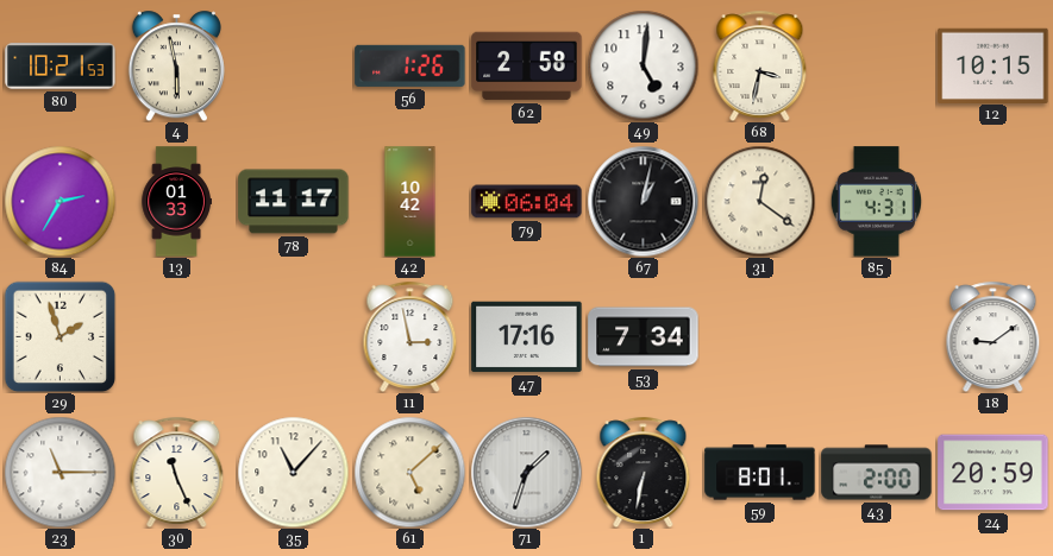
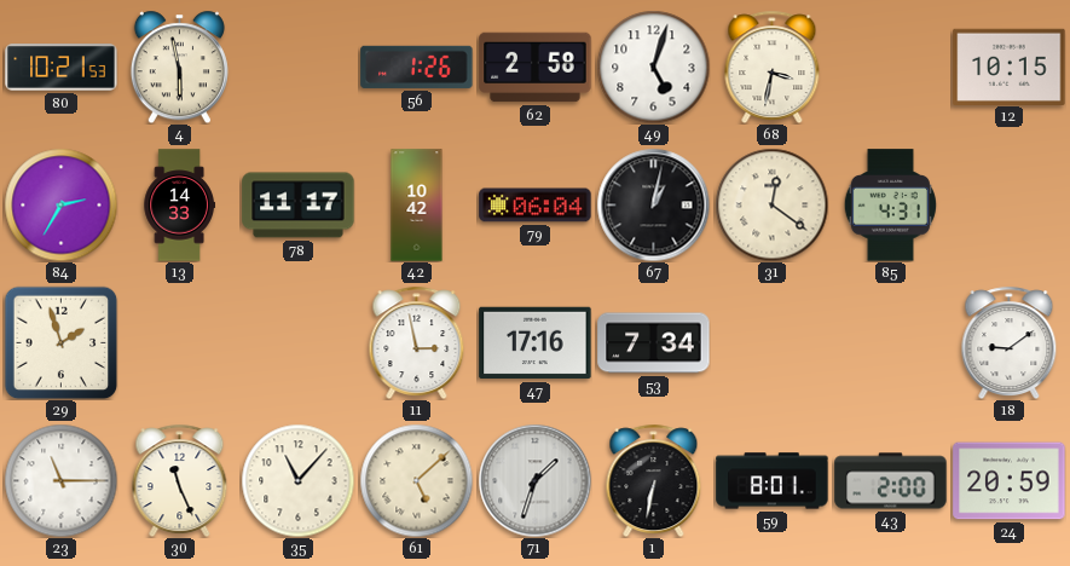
49: 5:01 -> 5:03
13: 01:33 -> 14:33
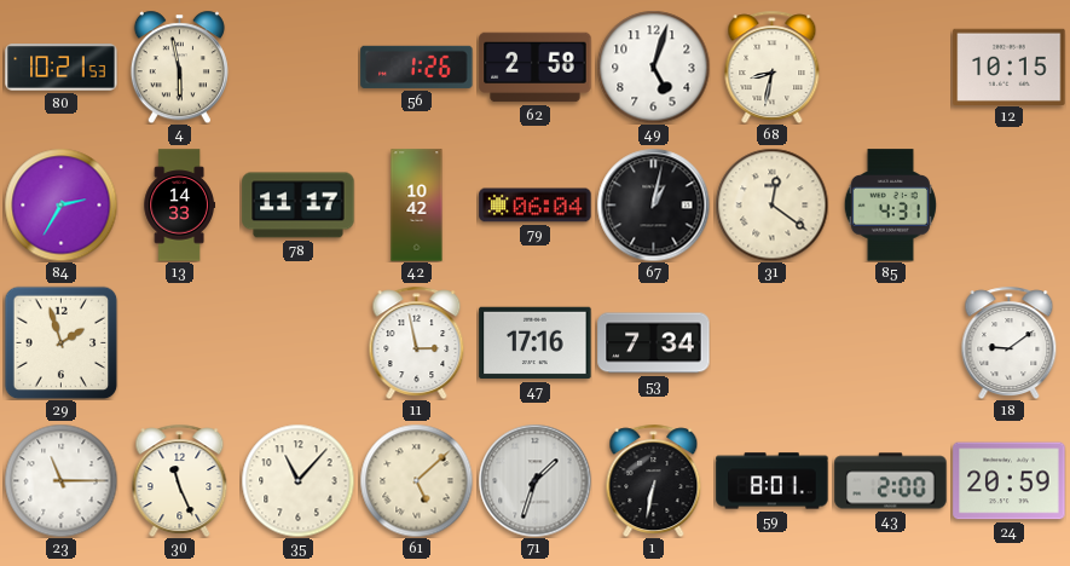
68: 3:32 -> 8:32
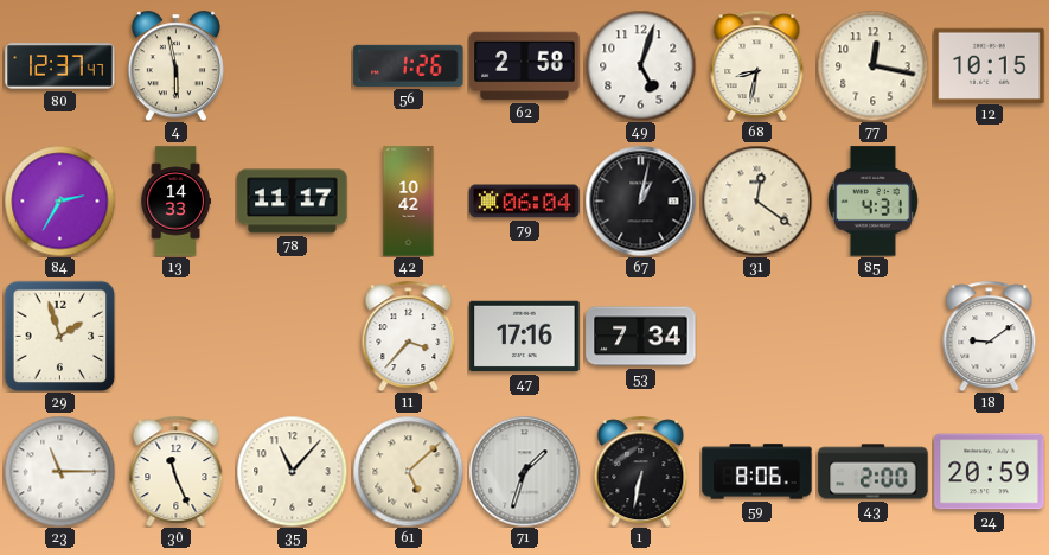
80: 10:21 -> 12:37
77: none -> 12:17
11: 2:58 -> 3:37
59: 8:01 -> 8:06
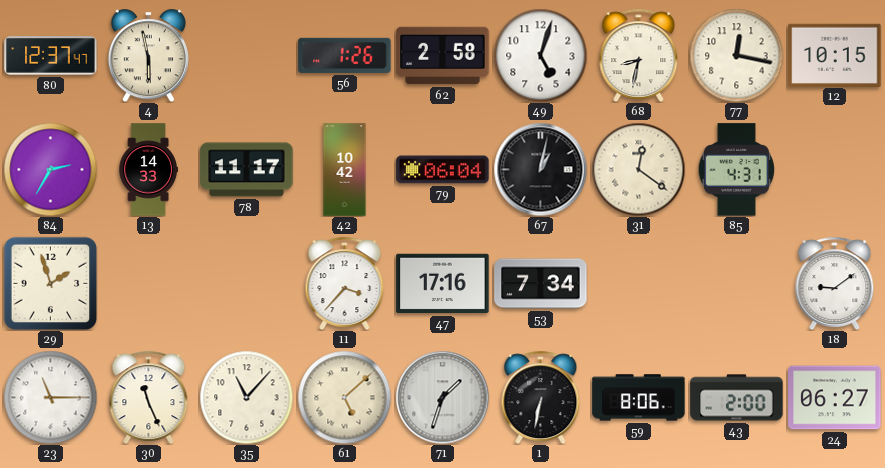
24: 20:59 -> 06:27
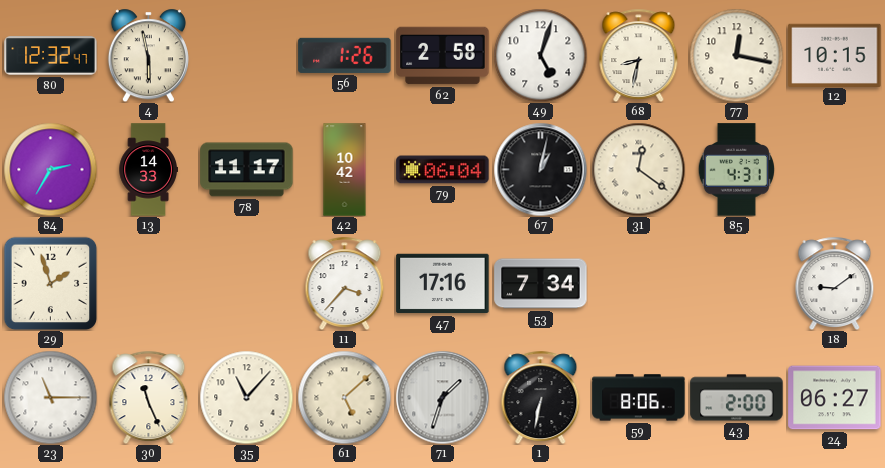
80: 12:37 -> 12:32
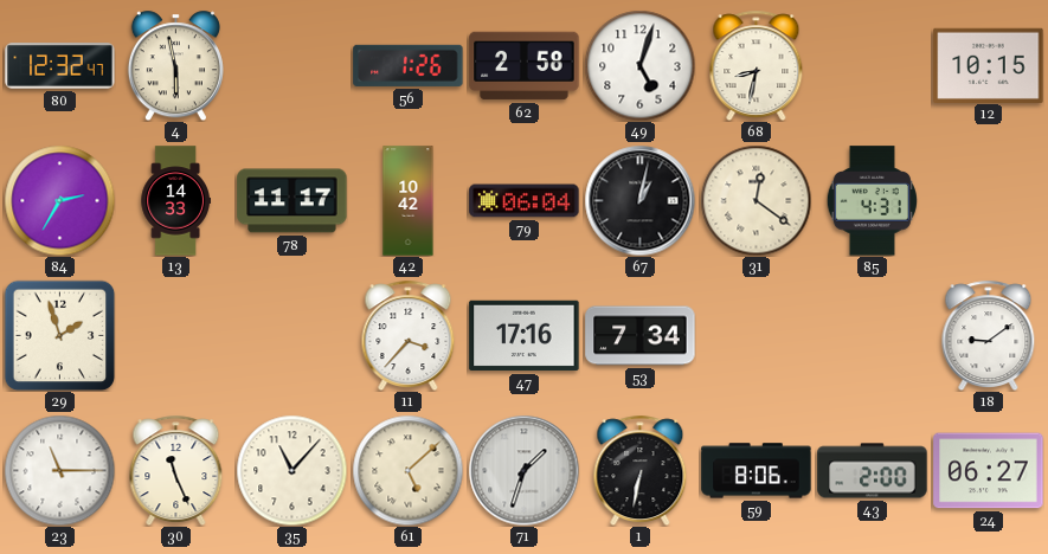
77: 12:17 -> none
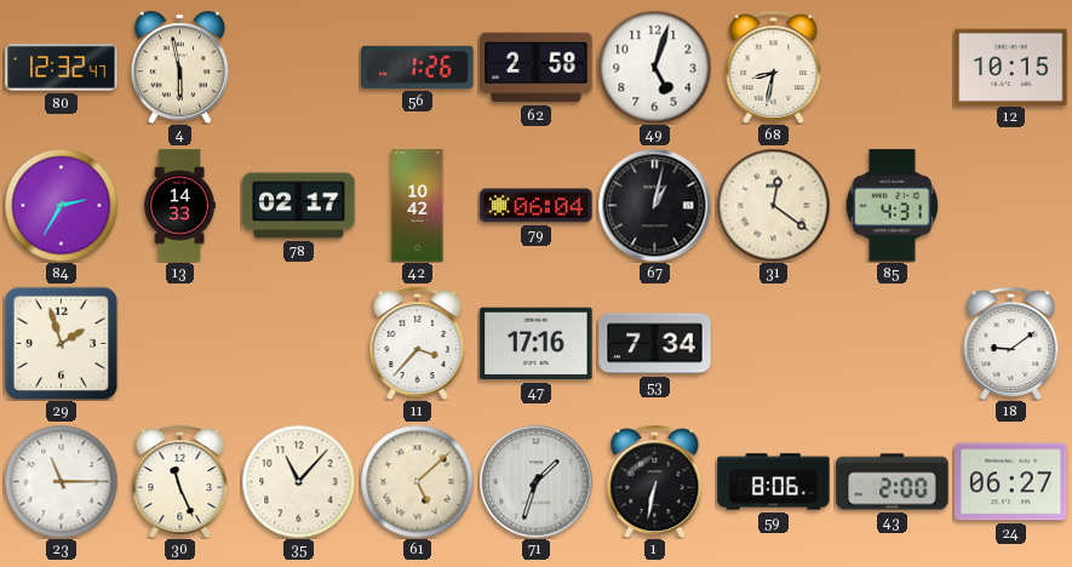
78: 11:17 -> 02:17
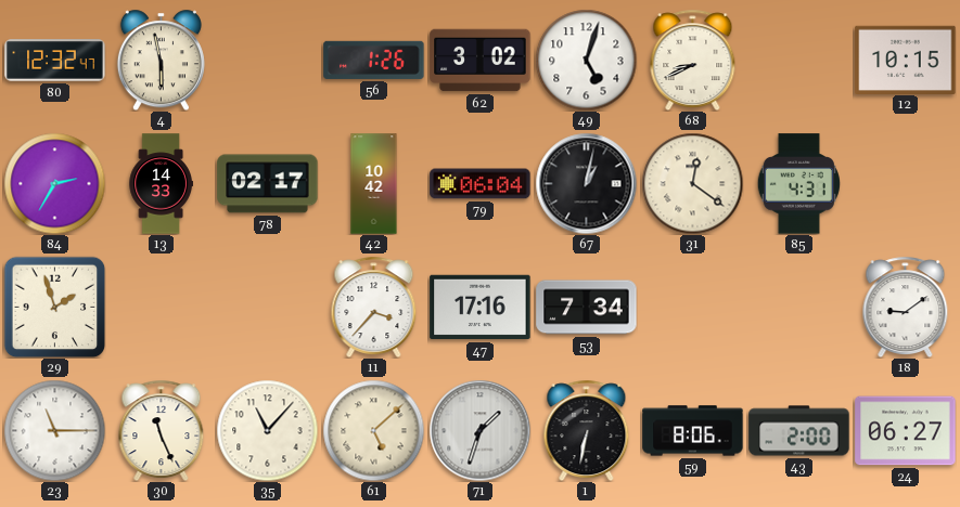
62: 2:58 -> 3:02
68: 8:32 -> 8:41
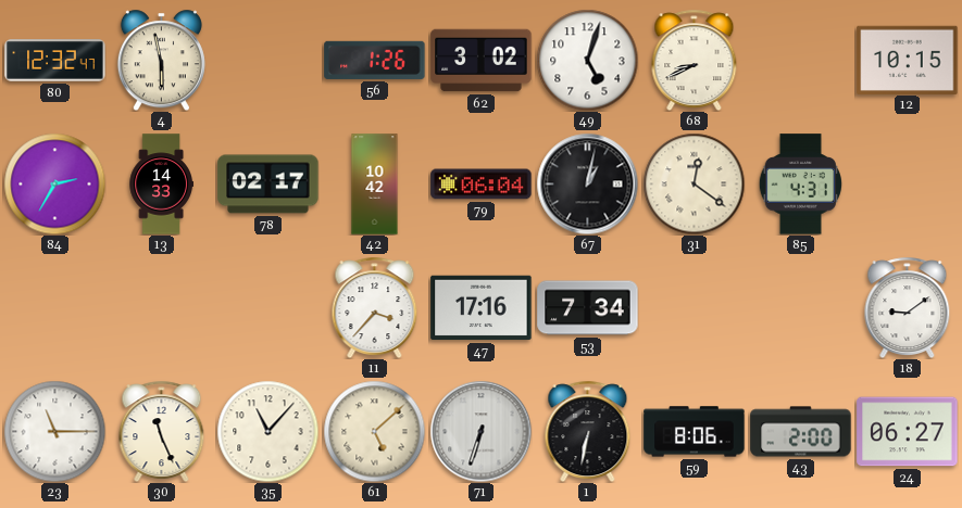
29: 1:57 -> none
71: 1:33 -> 6:33
